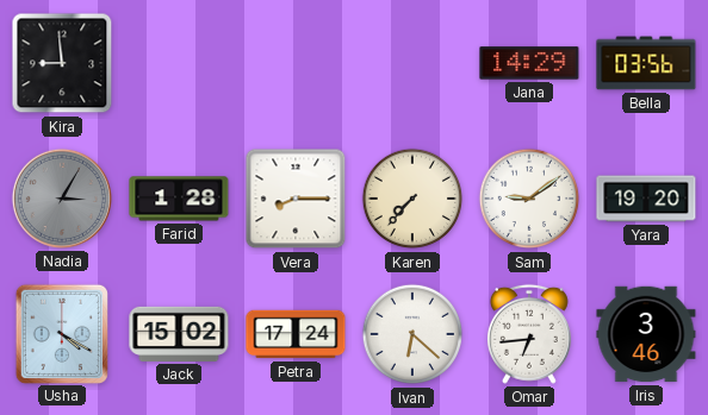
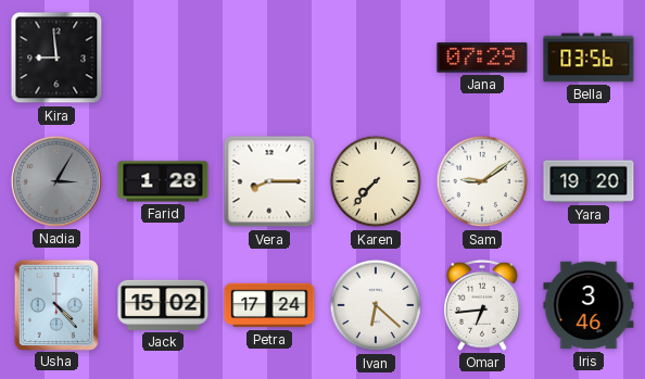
Jana: 14:29 -> 07:29
Usha: 4:20 -> 4:23
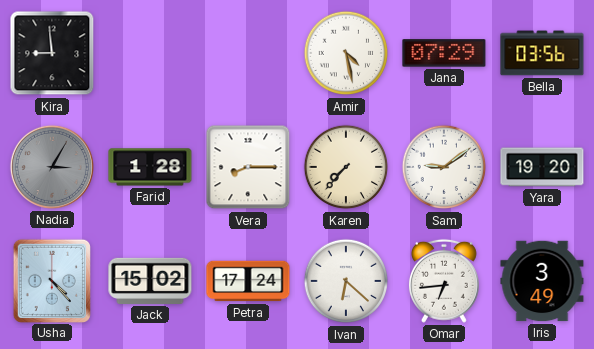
Amir: none -> 4:28
Iris: 3:46 -> 3:49
